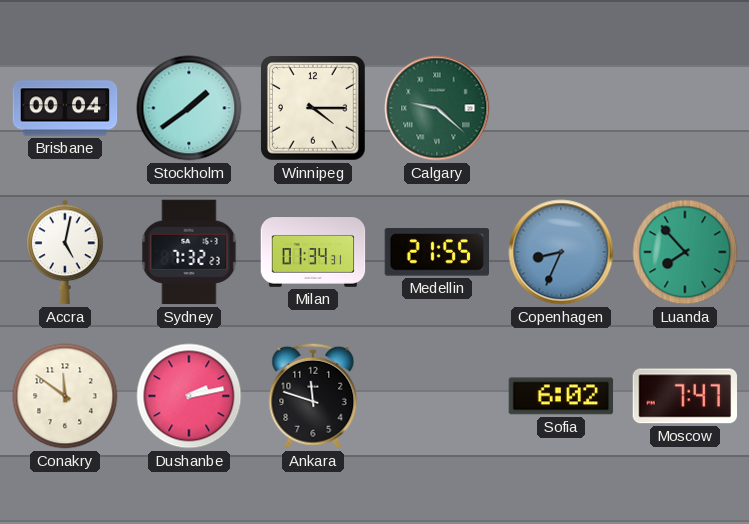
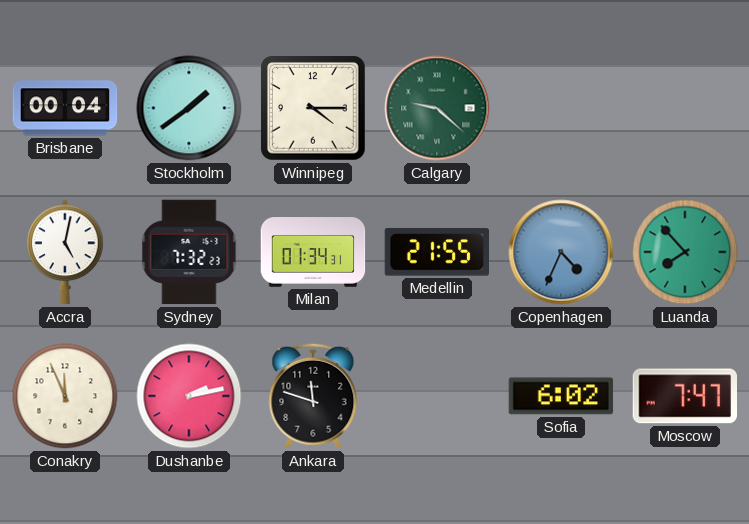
Copenhagen: 8:34 -> 4:34
Conakry: 11:51 -> 11:56
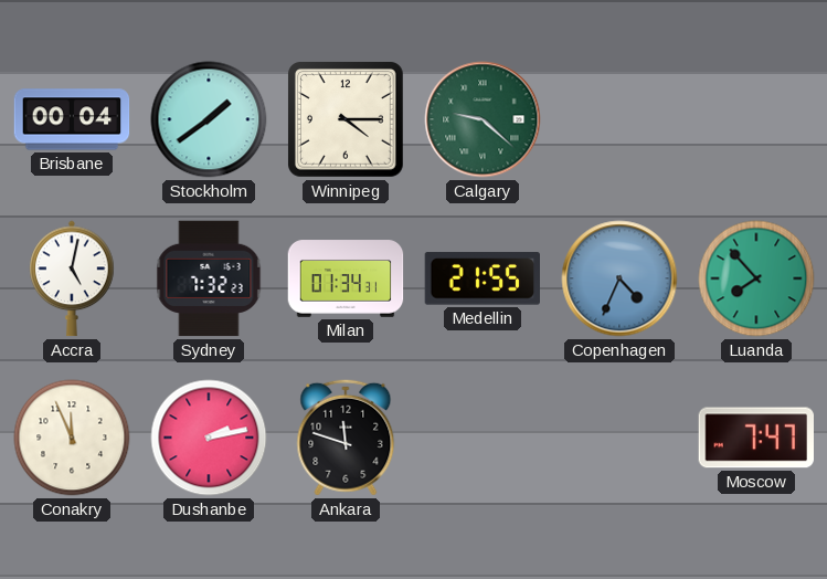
Sofia: 6:02 -> none
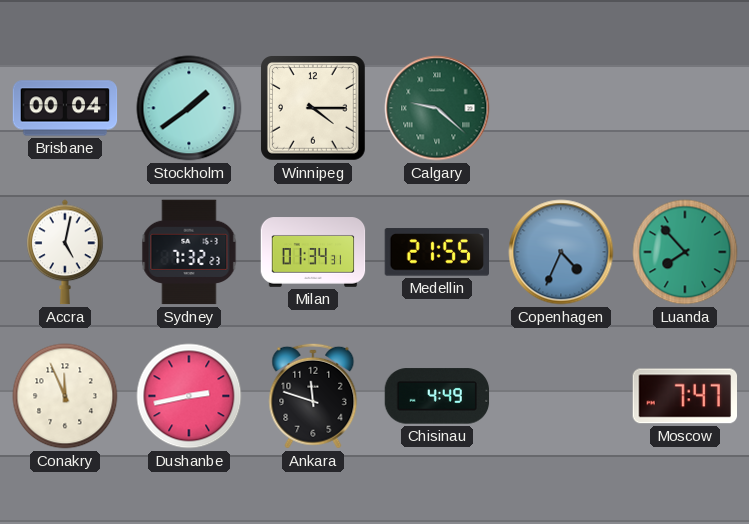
Dushanbe: 2:13 -> 2:43
Chisinau: none -> 4:49
